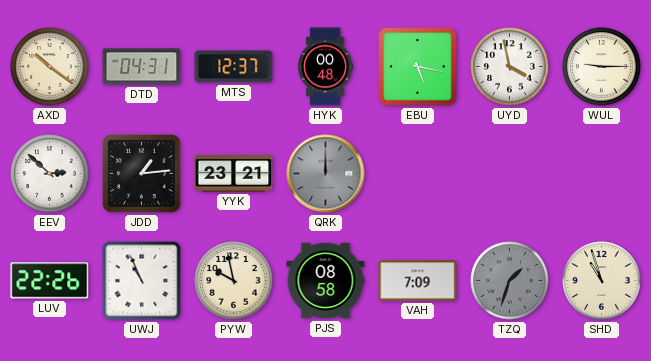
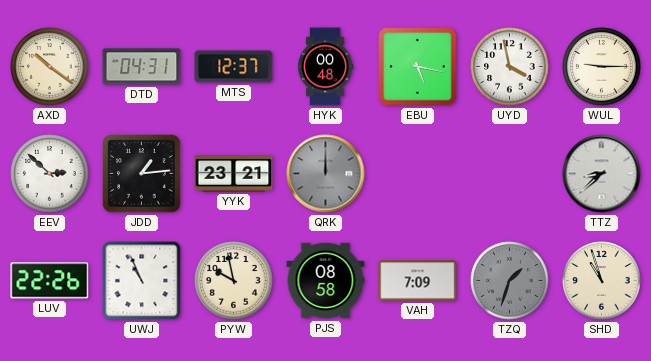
TTZ: none -> 8:38
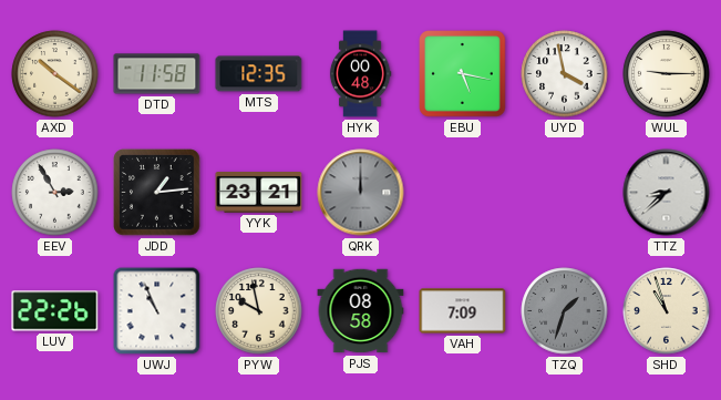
DTD: 04:31 -> 11:58
MTS: 12:37 -> 12:35
EEV: 2:52 -> 2:55
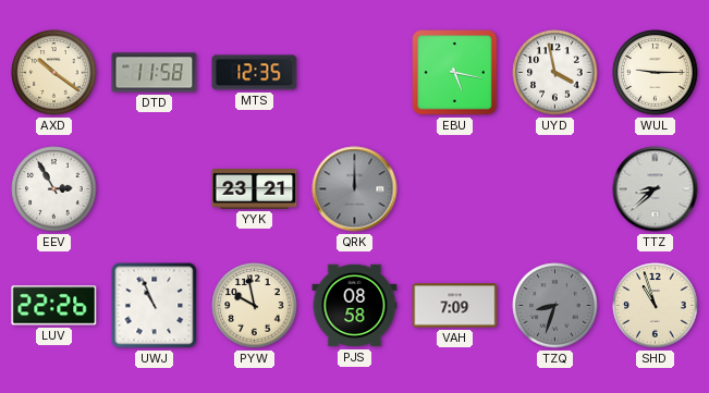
HYK: 00:48 -> none
JDD: 1:14 -> none
TZQ: 1:33 -> 8:33
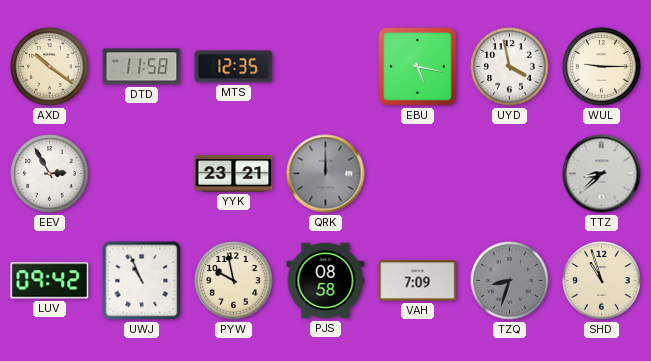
LUV: 22:26 -> 09:42
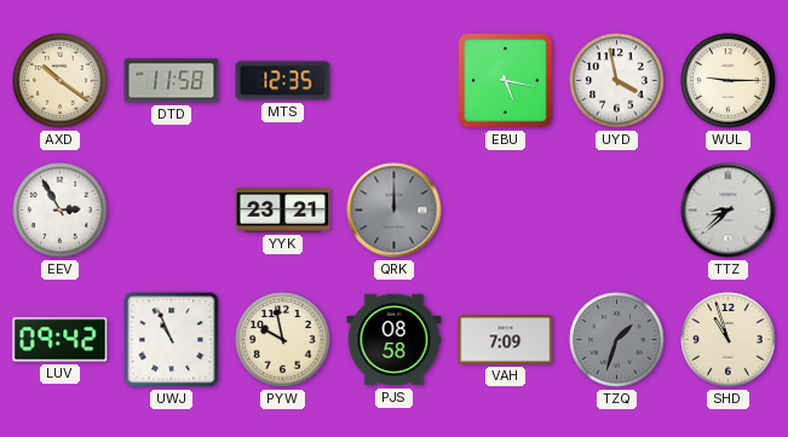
TZQ: 8:33 -> 1:33
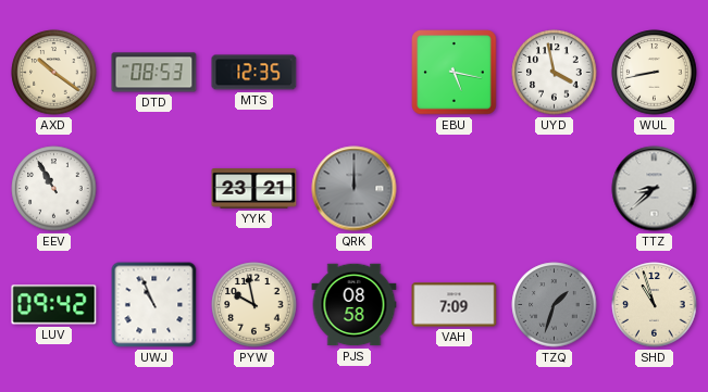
DTD: 11:58 -> 08:53
WUL: 9:15 -> 8:43
EEV: 2:55 -> 10:55
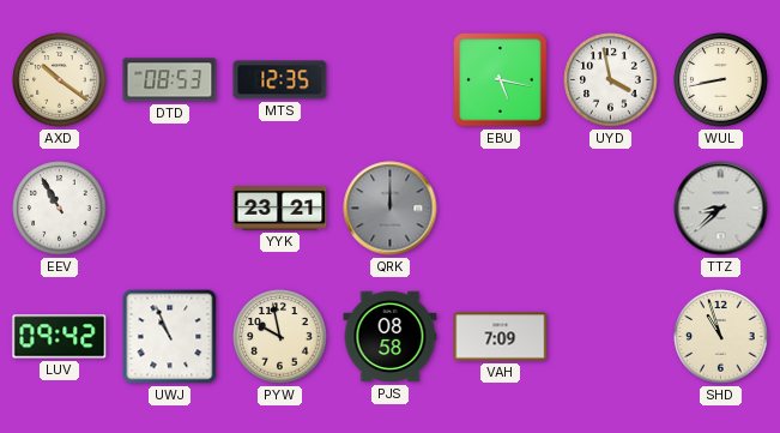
TZQ: 1:33 -> none
